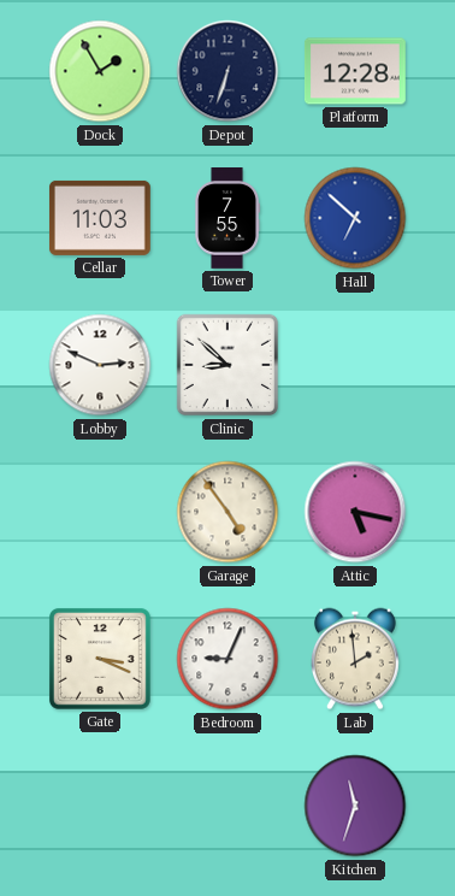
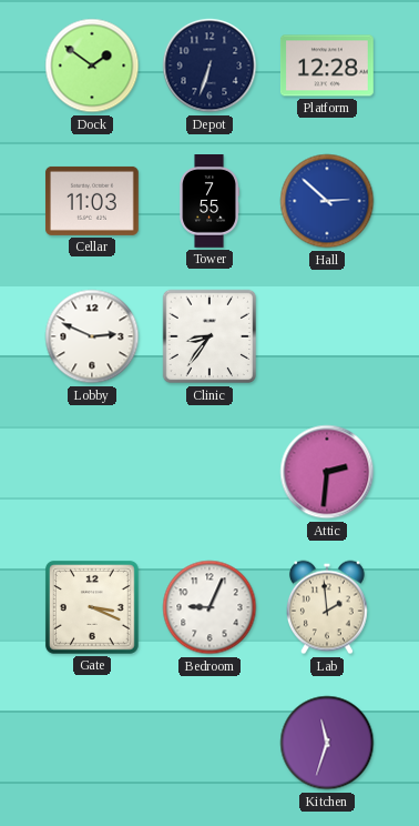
Dock: 1:55 -> 1:51
Hall: 6:52 -> 2:52
Clinic: 8:52 -> 8:36
Garage: 4:54 -> none
Attic: 5:17 -> 2:31
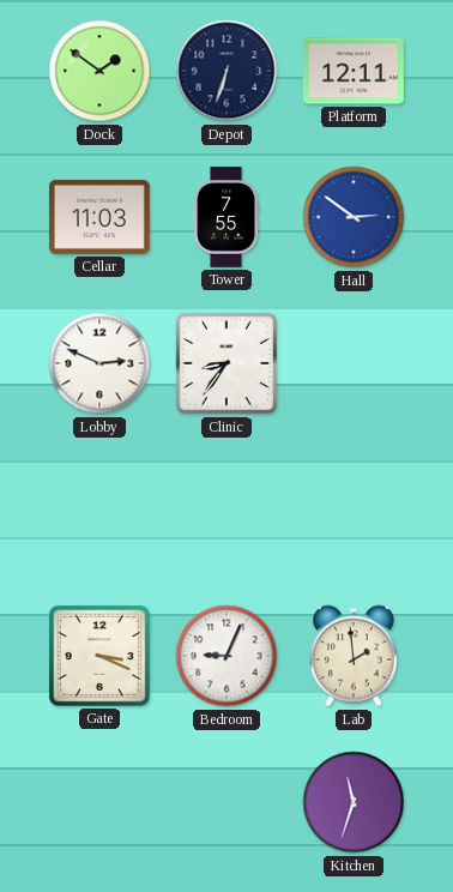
Platform: 12:28 -> 12:11
Hall: 2:52 -> 2:51
Attic: 2:31 -> none
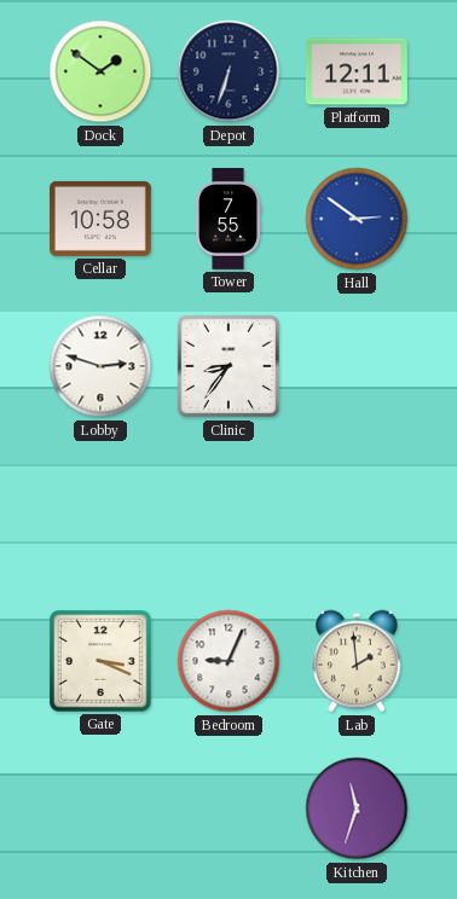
Cellar: 11:03 -> 10:58
Lobby: 2:49 -> 2:48
